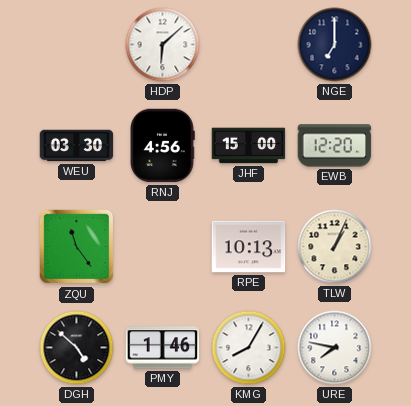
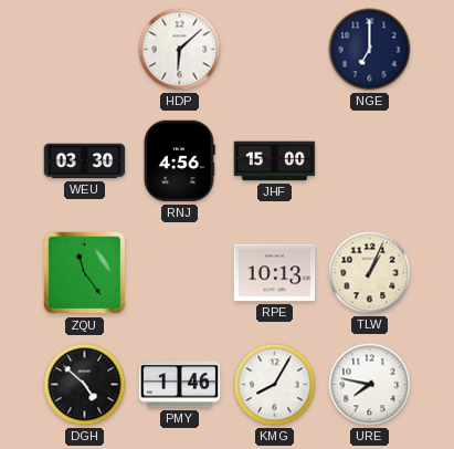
EWB: 12:20 -> none
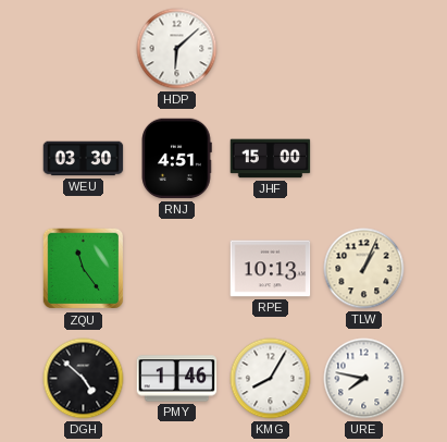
NGE: 7:00 -> none
RNJ: 4:56 -> 4:51
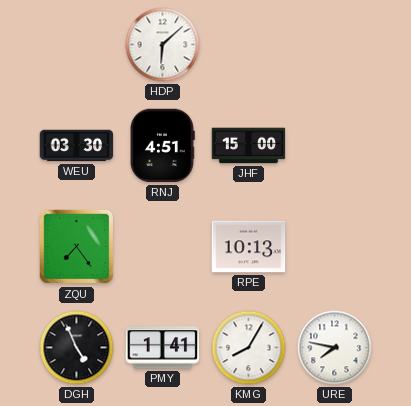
ZQU: 11:24 -> 7:24
TLW: 1:04 -> none
DGH: 4:52 -> 4:56
PMY: 1:46 -> 1:41
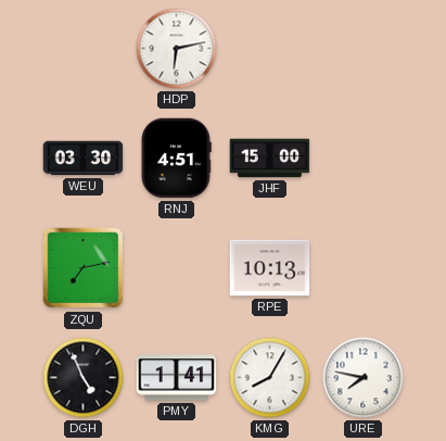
HDP: 6:08 -> 6:13
ZQU: 7:24 -> 7:13
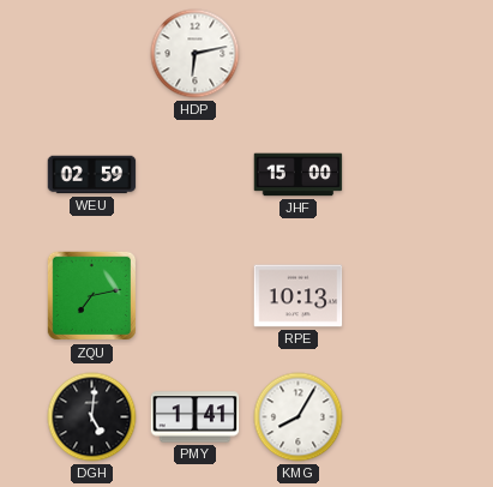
WEU: 03:30 -> 02:59
RNJ: 4:51 -> none
DGH: 4:56 -> 5:01
URE: 7:47 -> none
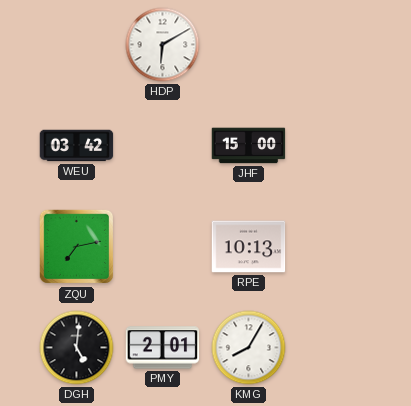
HDP: 6:13 -> 6:10
WEU: 02:59 -> 03:42
PMY: 1:41 -> 2:01
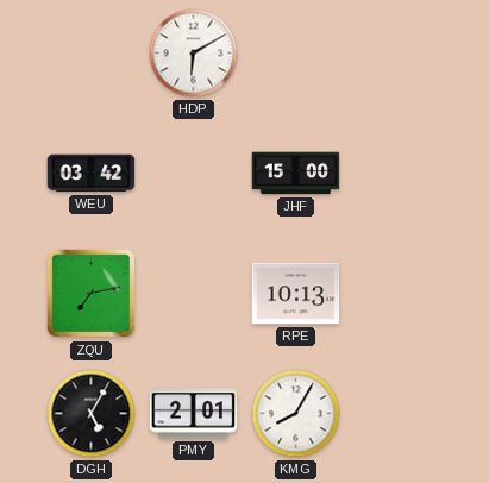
DGH: 5:01 -> 5:05
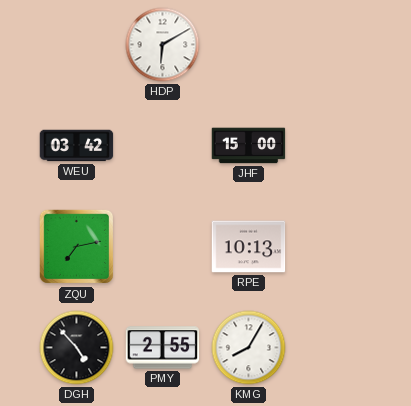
DGH: 5:05 -> 4:53
PMY: 2:01 -> 2:55
